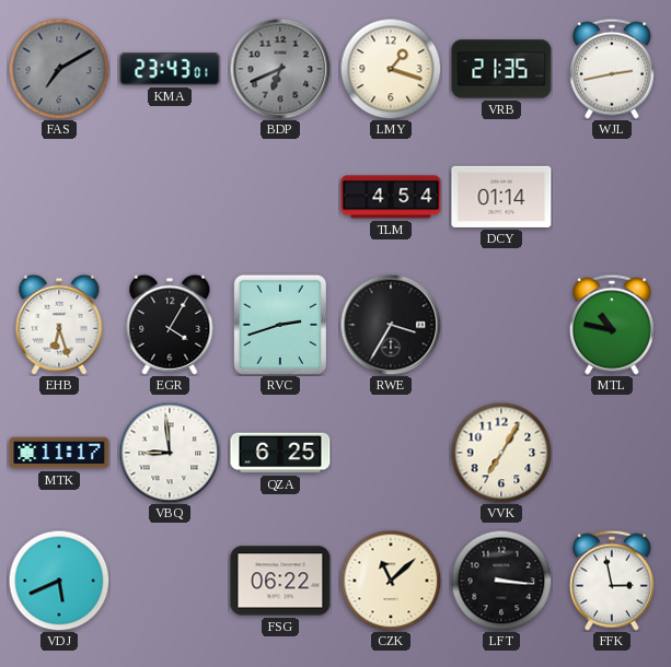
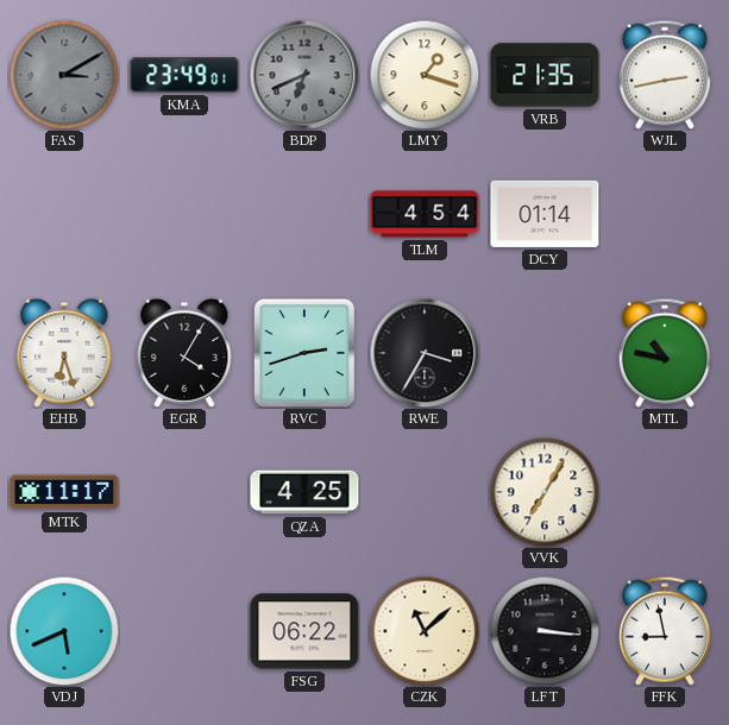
FAS: 7:10 -> 3:10
KMA: 23:43 -> 23:49
VBQ: 8:59 -> none
QZA: 6:25 -> 4:25
FFK: 2:58 -> 8:58
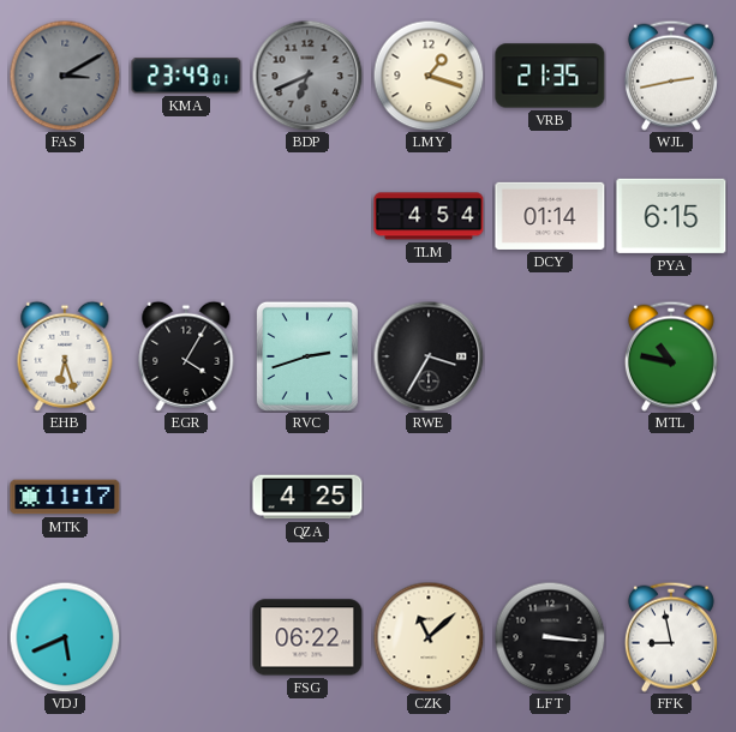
PYA: none -> 6:15
VVK: 7:05 -> none
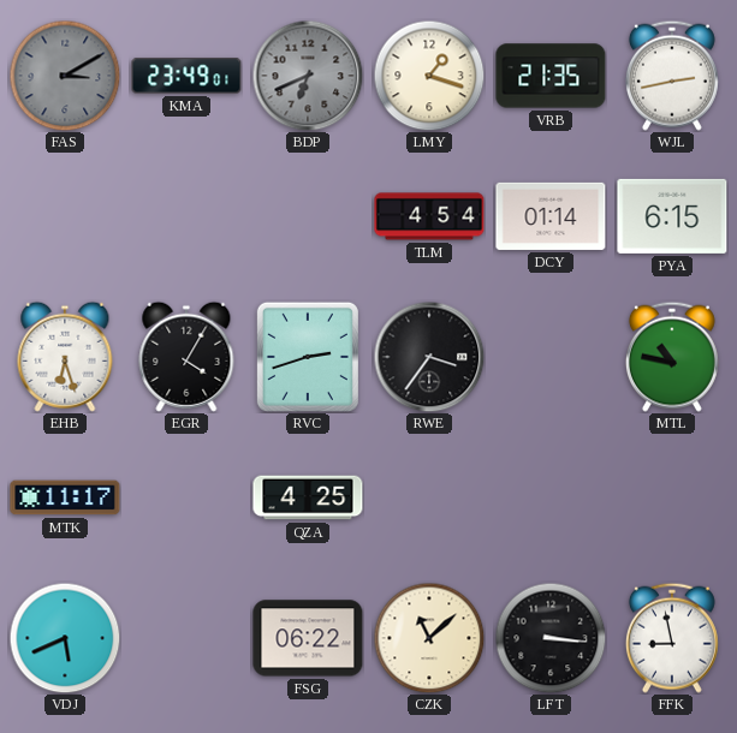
RWE: 3:35 -> 3:36
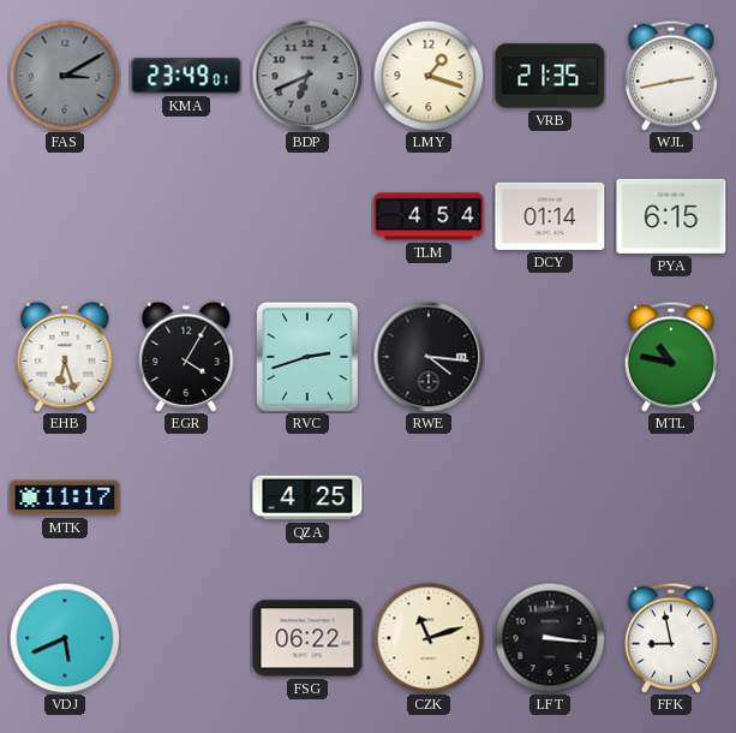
RWE: 3:36 -> 4:16
CZK: 11:08 -> 11:12
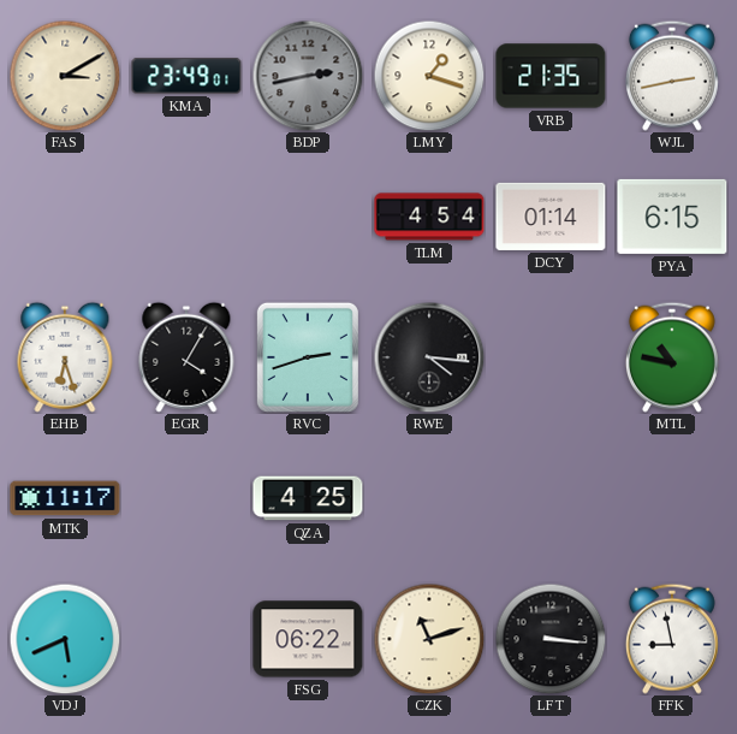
FAS dial: grey -> cream
BDP: 6:41 -> 2:43
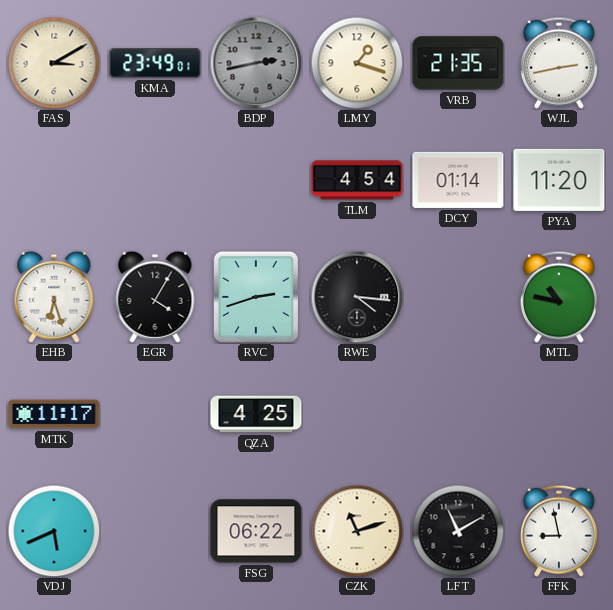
PYA: 6:15 -> 11:20
LFT: 3:16 -> 11:10
